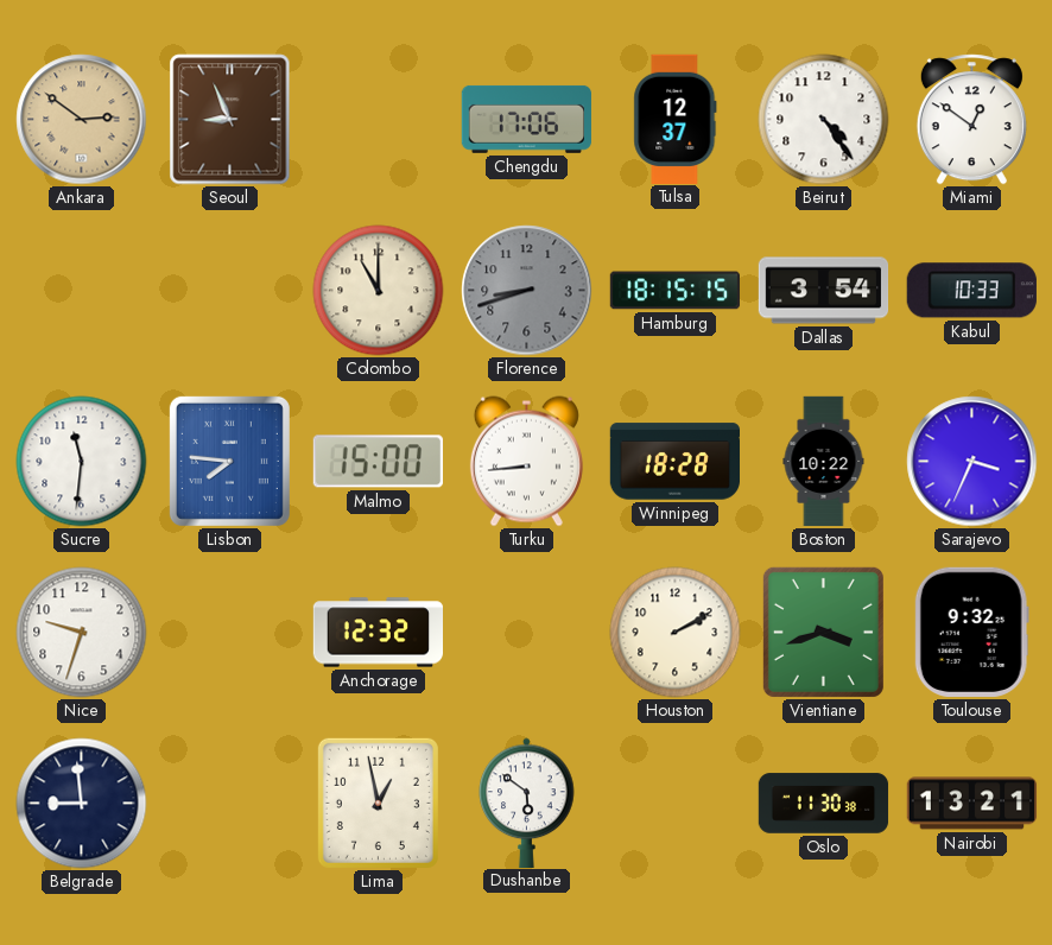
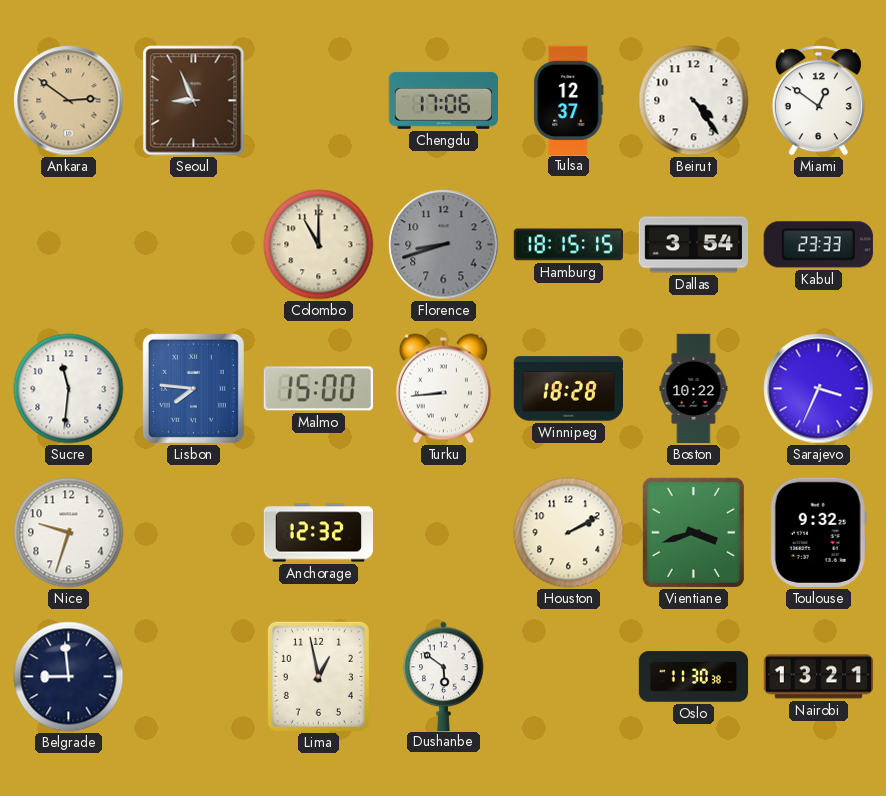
Kabul: 10:33 -> 23:33
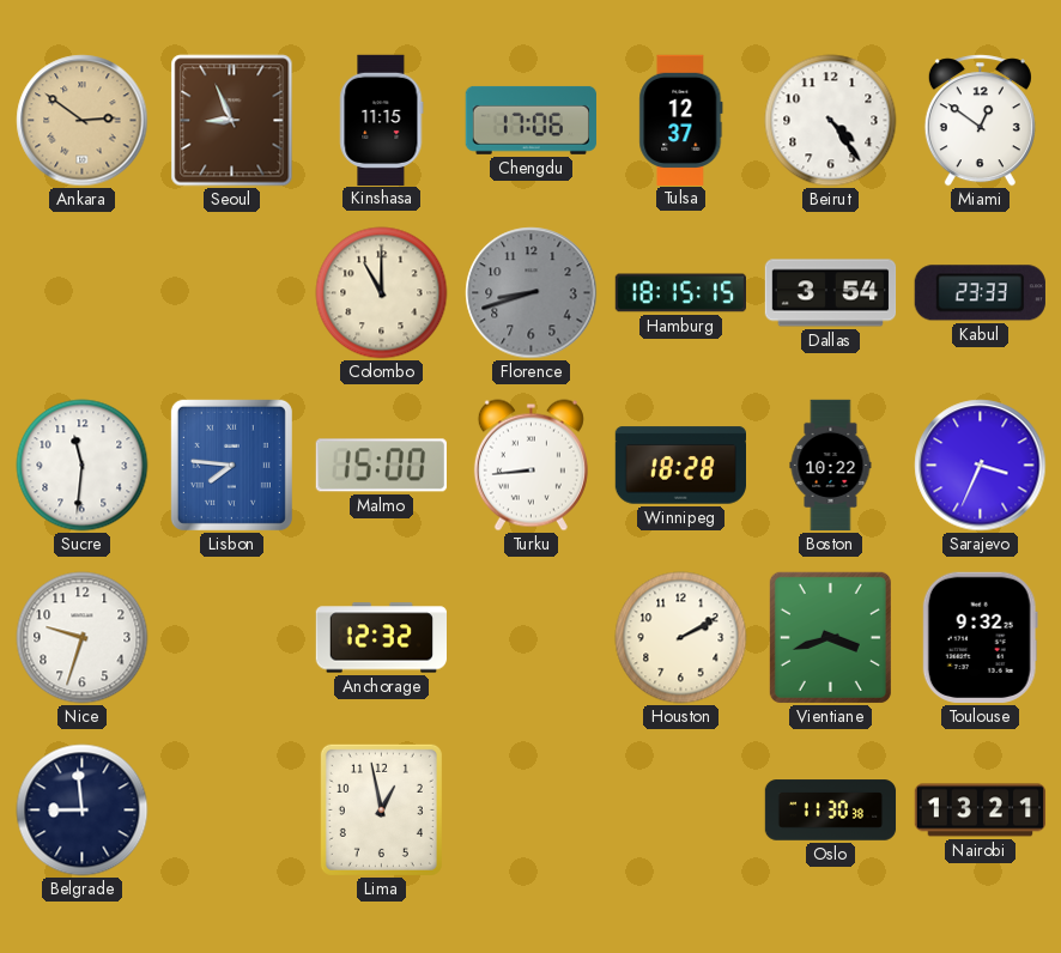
Kinshasa: none -> 11:15
Dushanbe: 5:51 -> none
